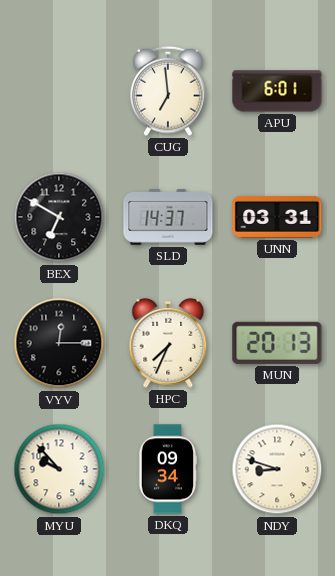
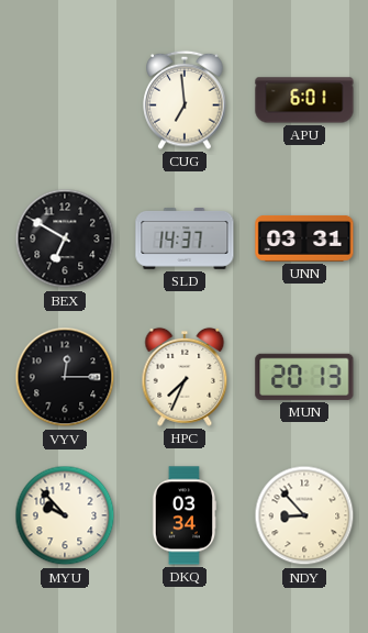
DKQ: 09:34 -> 03:34
NDY: 8:48 -> 8:53
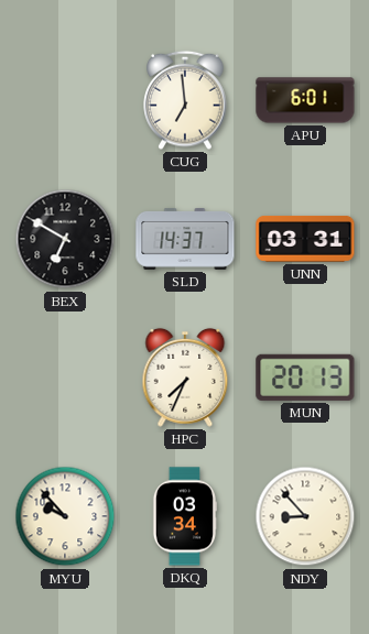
VYV: 12:15 -> none
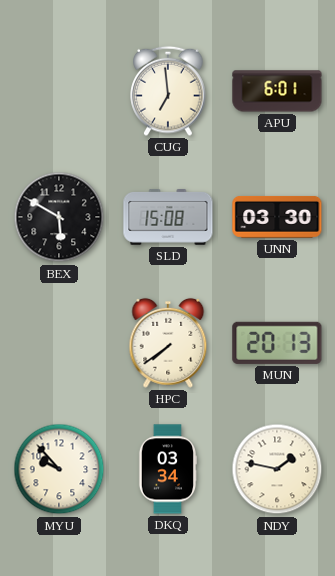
BEX: 6:50 -> 5:50
SLD: 14:37 -> 15:08
UNN: 03:31 -> 03:30
HPC: 7:34 -> 7:39
NDY: 8:53 -> 1:47
